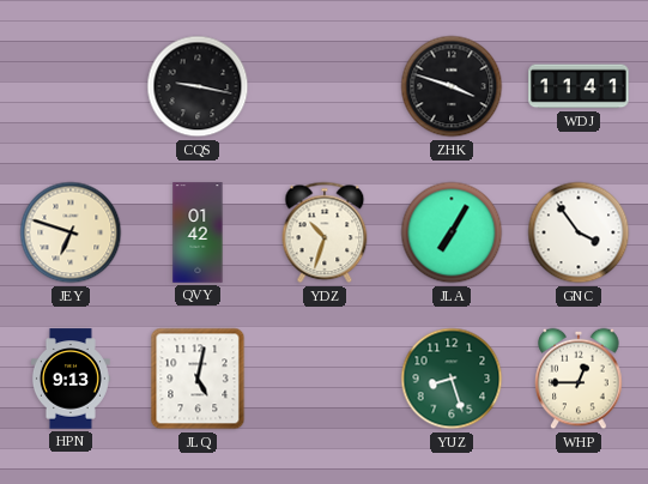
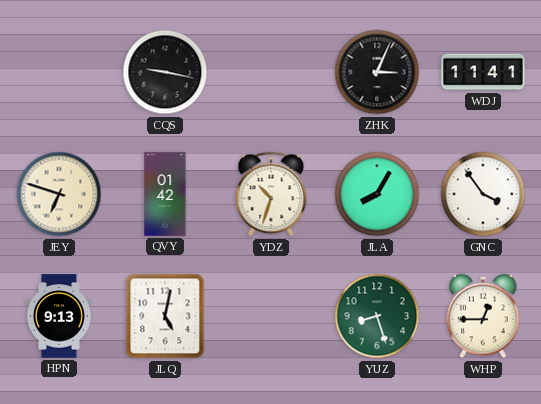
ZHK: 3:48 -> 3:04
JLA: 7:05 -> 8:05
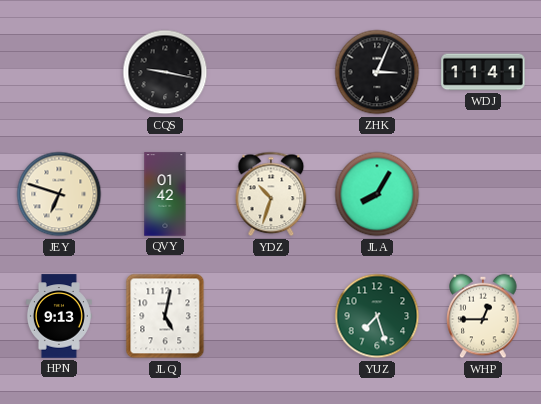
GNC: 3:54 -> none
YUZ: 8:27 -> 7:27
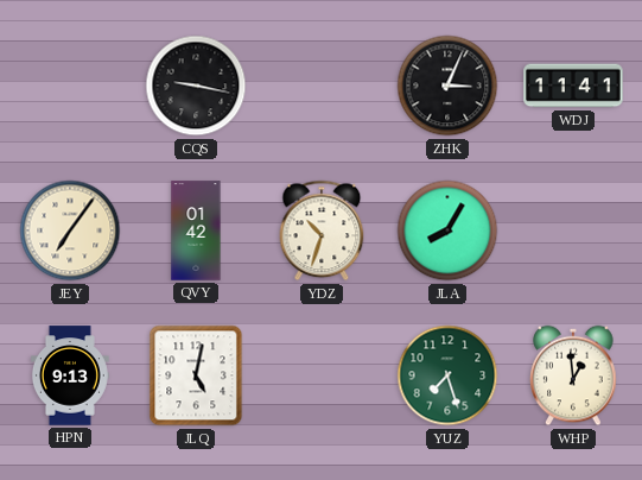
JEY: 6:48 -> 7:06
WHP: 12:45 -> 12:59
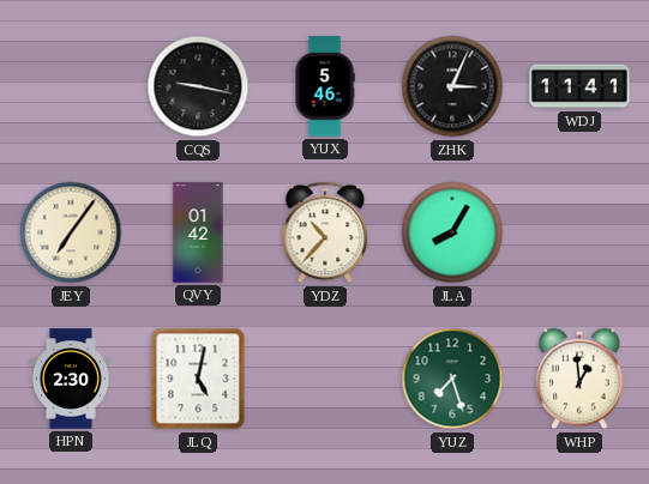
YUX: none -> 5:46
YDZ: 10:33 -> 10:37
HPN: 9:13 -> 2:30
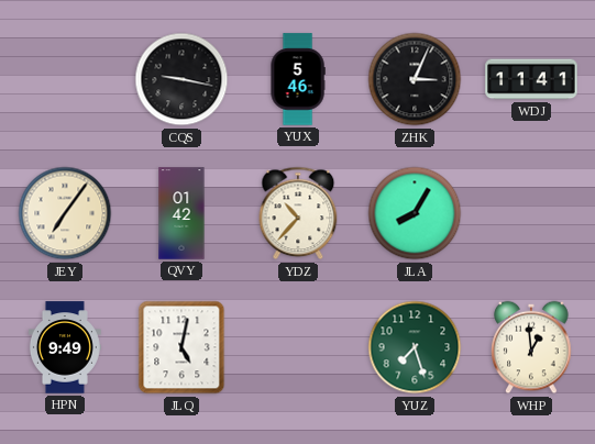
HPN: 2:30 -> 9:49
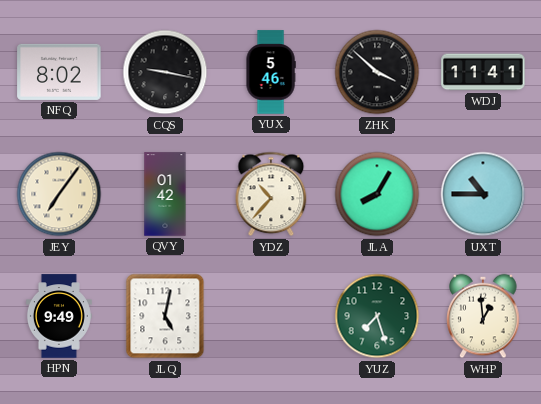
NFQ: none -> 8:02
ZHK: 3:04 -> 3:52
UXT: none -> 10:45
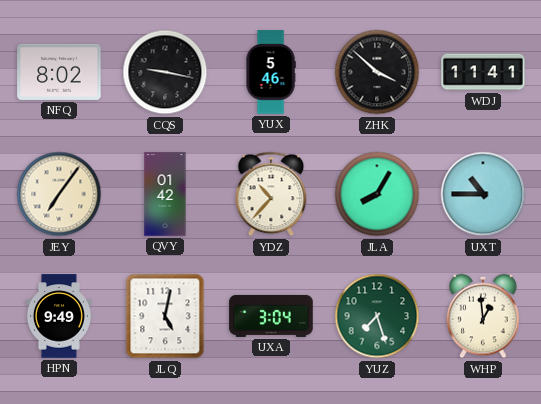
UXA: none -> 3:04
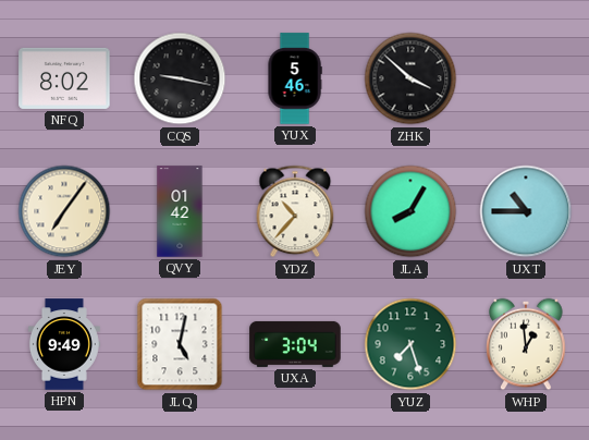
WDJ: 11:41 -> none
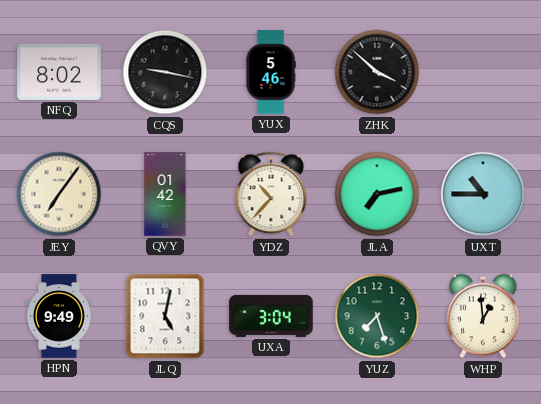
JLA: 8:05 -> 7:13
